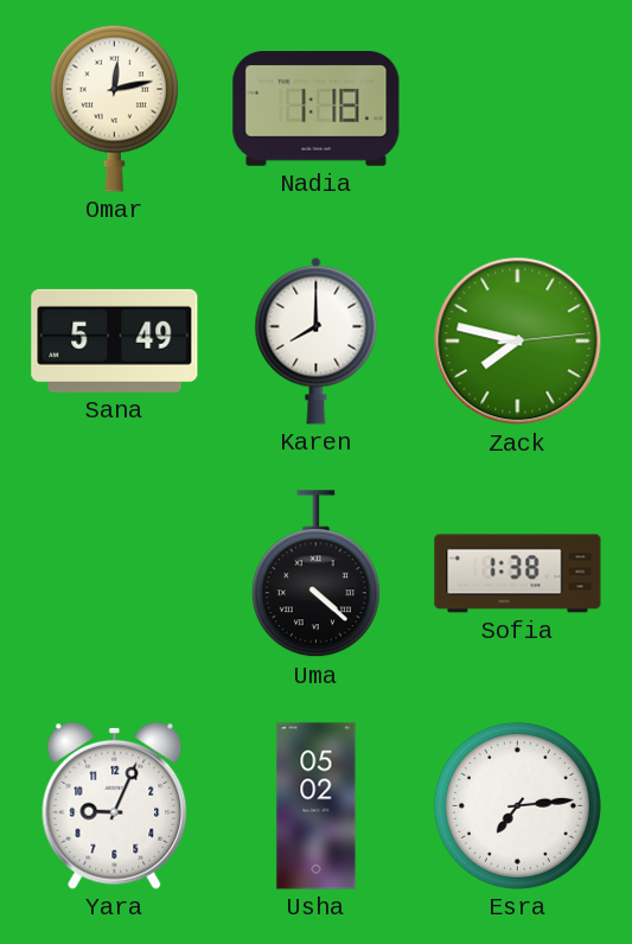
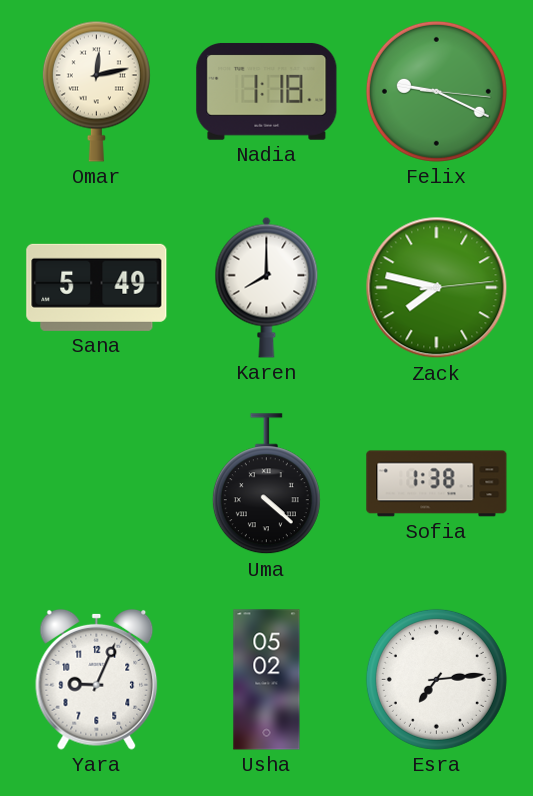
Felix: none -> 9:19
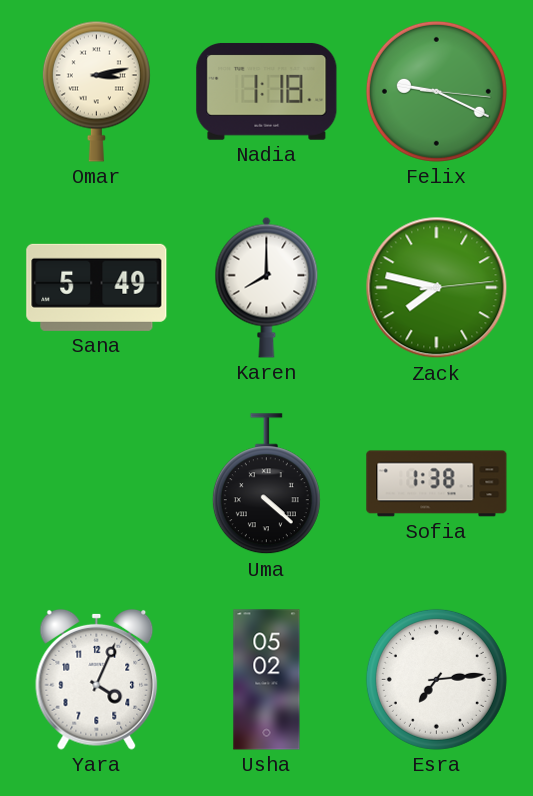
Omar: 12:13 -> 3:13
Yara: 9:04 -> 4:04
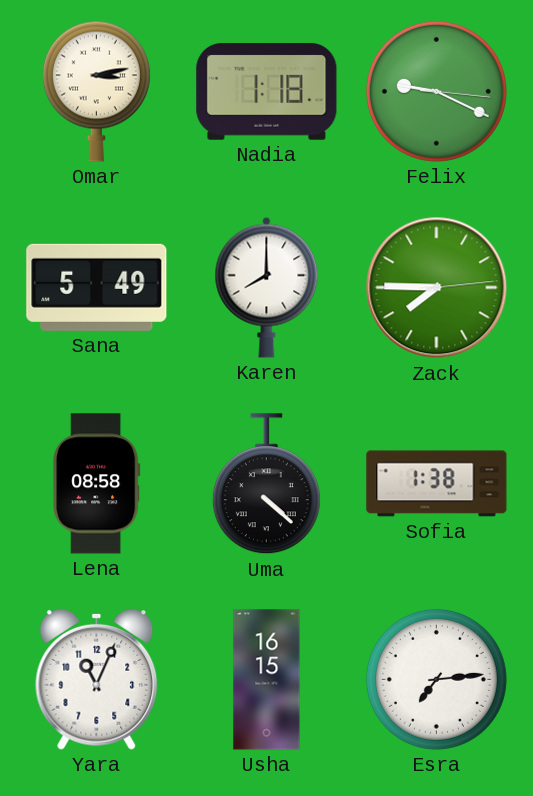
Zack: 7:47 -> 7:45
Lena: none -> 08:58
Yara: 4:04 -> 11:04
Usha: 05:02 -> 16:15
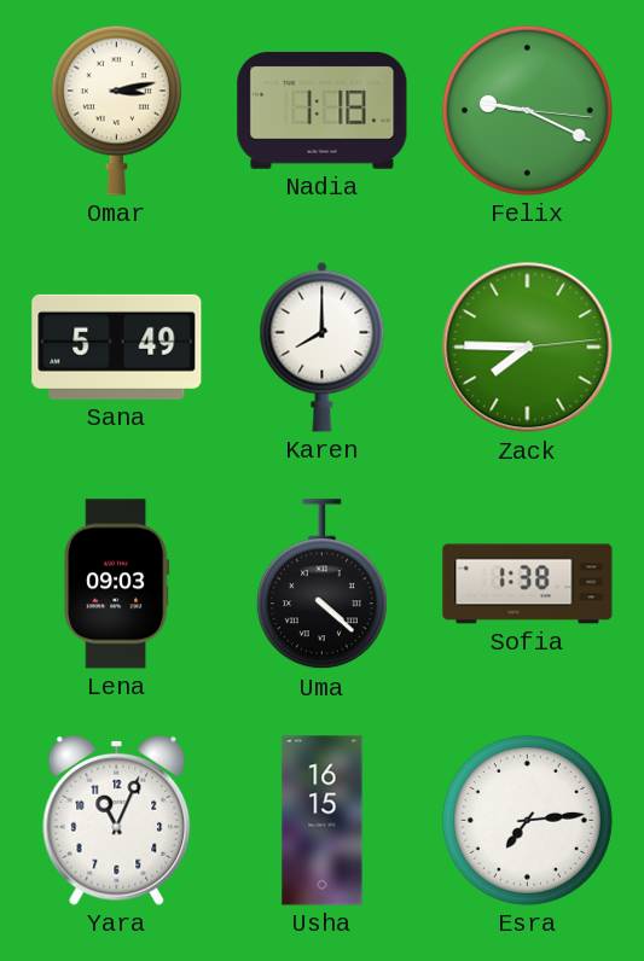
Lena: 08:58 -> 09:03
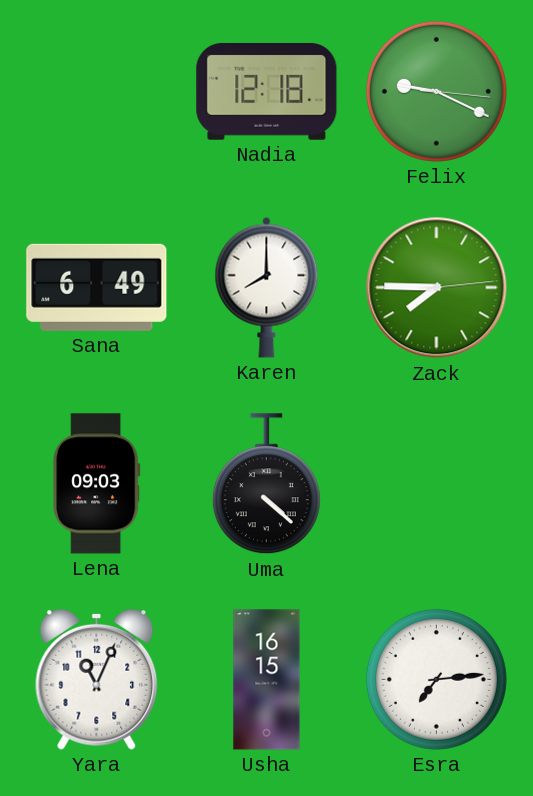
Omar: 3:13 -> none
Nadia: 1:18 -> 12:18
Sana: 5:49 -> 6:49
Sofia: 1:38 -> none
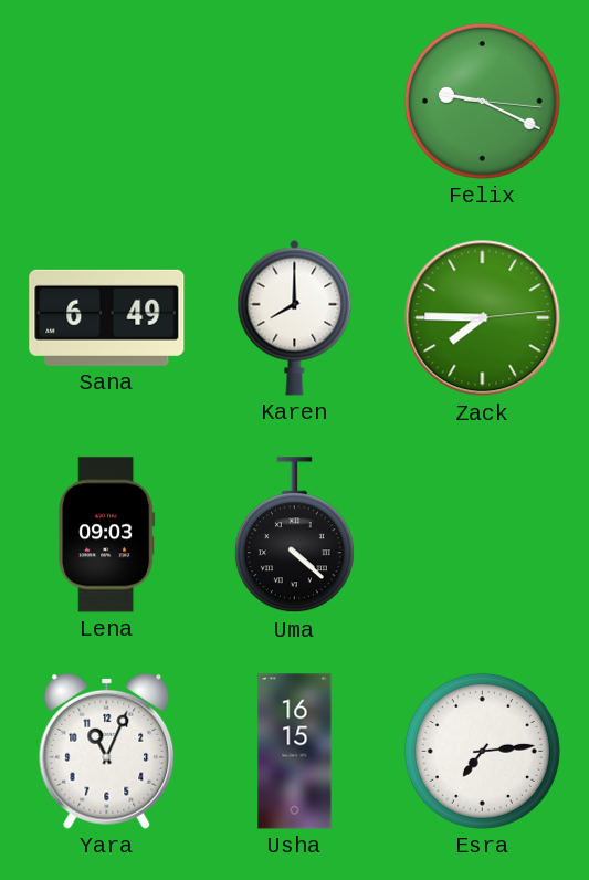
Nadia: 12:18 -> none
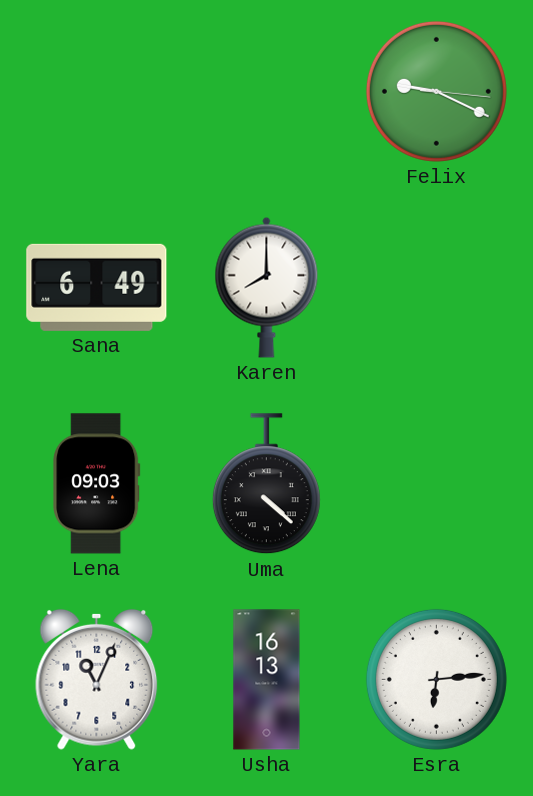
Zack: 7:45 -> none
Usha: 16:15 -> 16:13
Esra: 7:14 -> 6:14
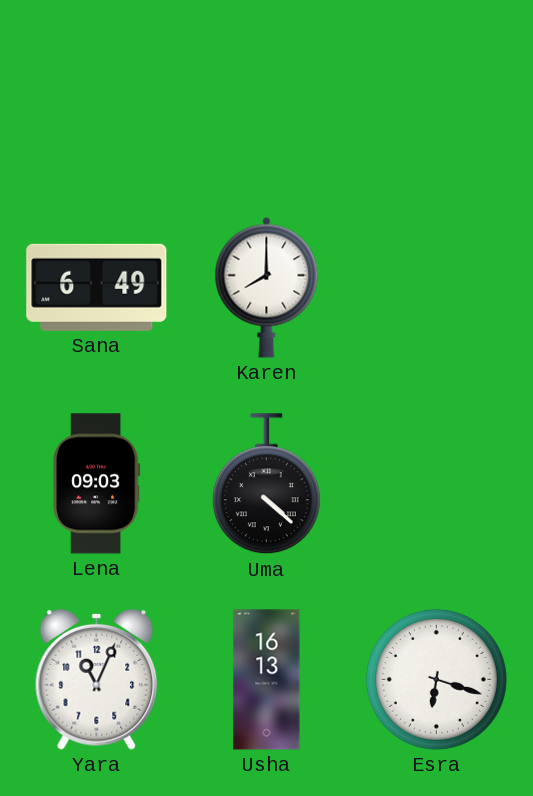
Felix: 9:19 -> none
Esra: 6:14 -> 6:18
